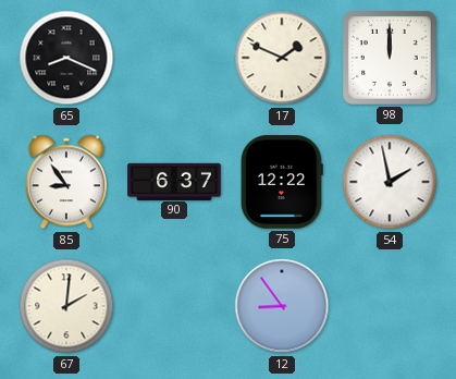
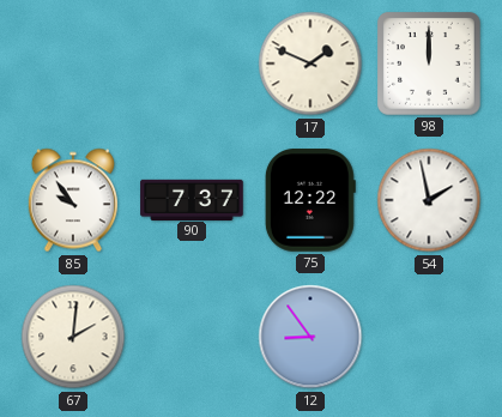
65: 8:19 -> none
85: 8:54 -> 9:54
90: 6:37 -> 7:37
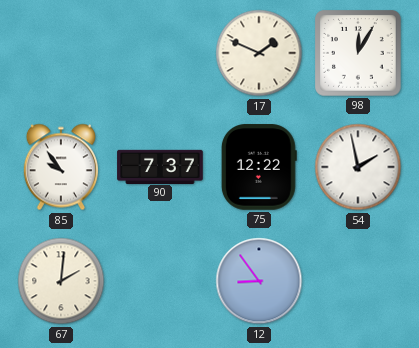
98: 12:00 -> 12:05
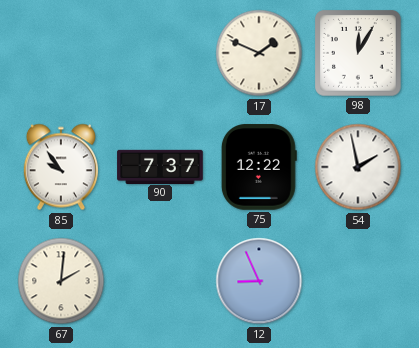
12: 8:54 -> 8:56
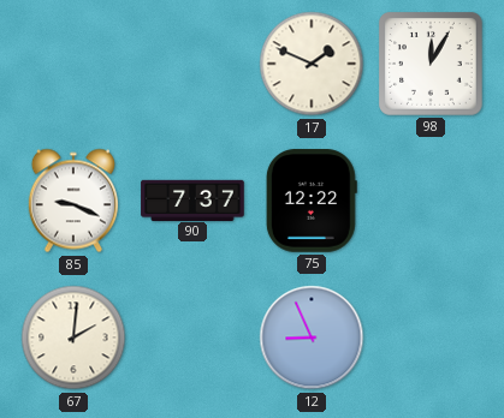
85: 9:54 -> 9:19
54: 1:58 -> none
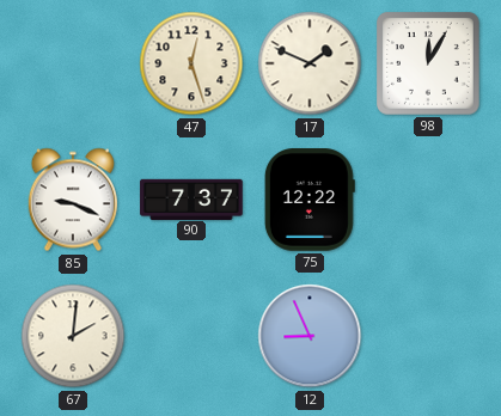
47: none -> 12:27
